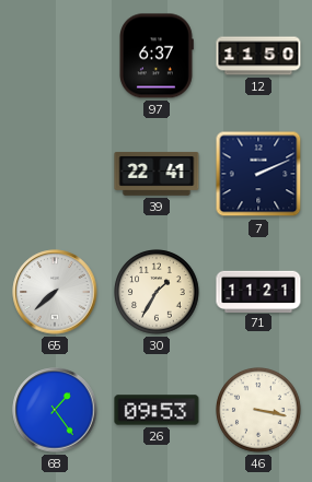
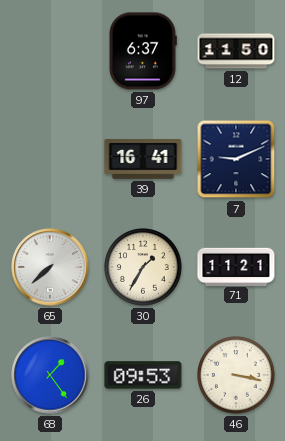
39: 22:41 -> 16:41
7: 2:11 -> 9:11
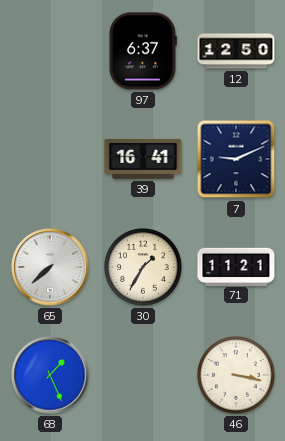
12: 11:50 -> 12:50
68: 1:24 -> 1:26
26: 09:53 -> none
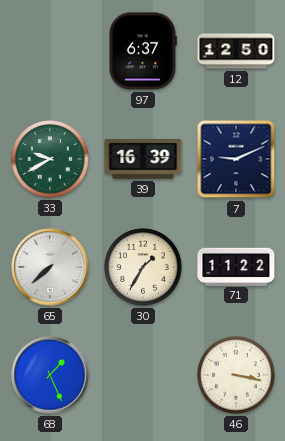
33: none -> 9:40
39: 16:41 -> 16:39
71: 11:21 -> 11:22
